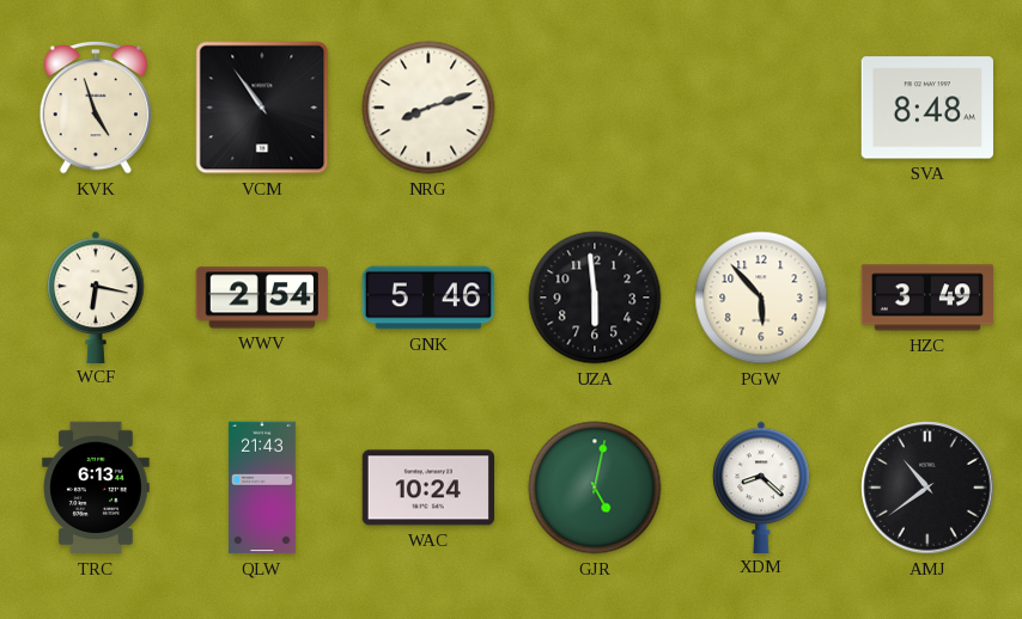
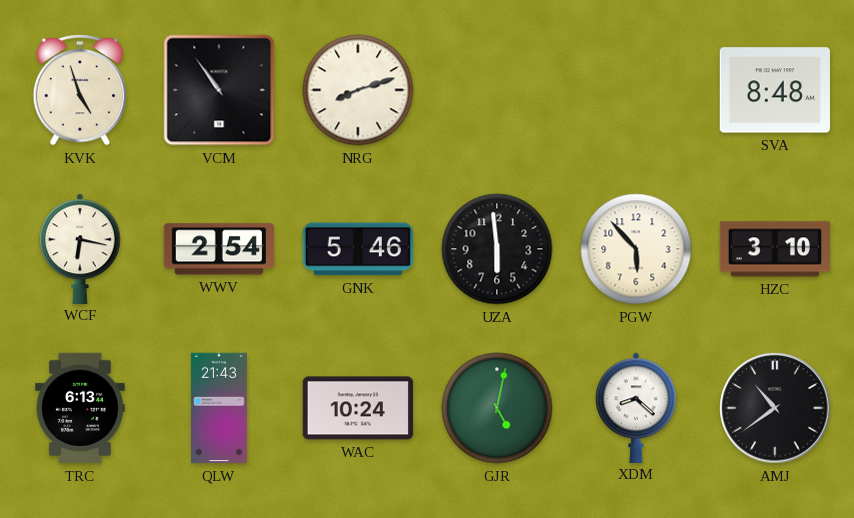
HZC: 3:49 -> 3:10
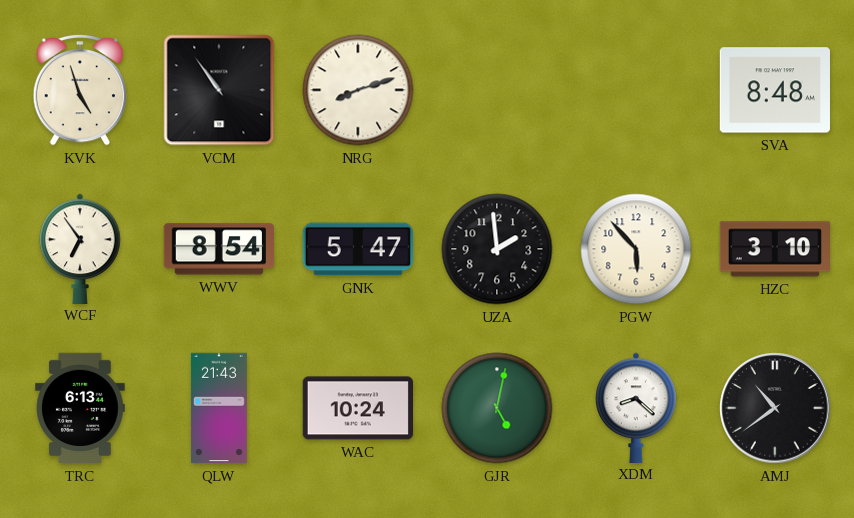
WCF: 6:17 -> 6:54
WWV: 2:54 -> 8:54
GNK: 5:46 -> 5:47
UZA: 5:59 -> 1:59
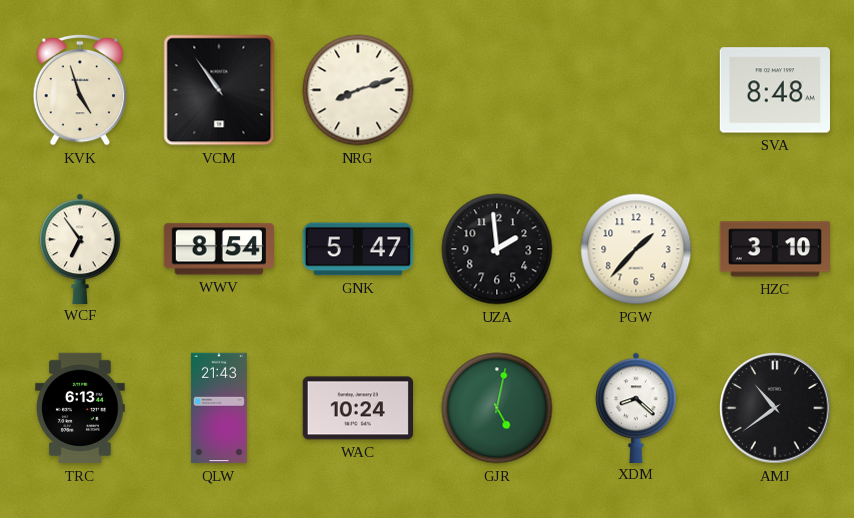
PGW: 5:53 -> 1:37
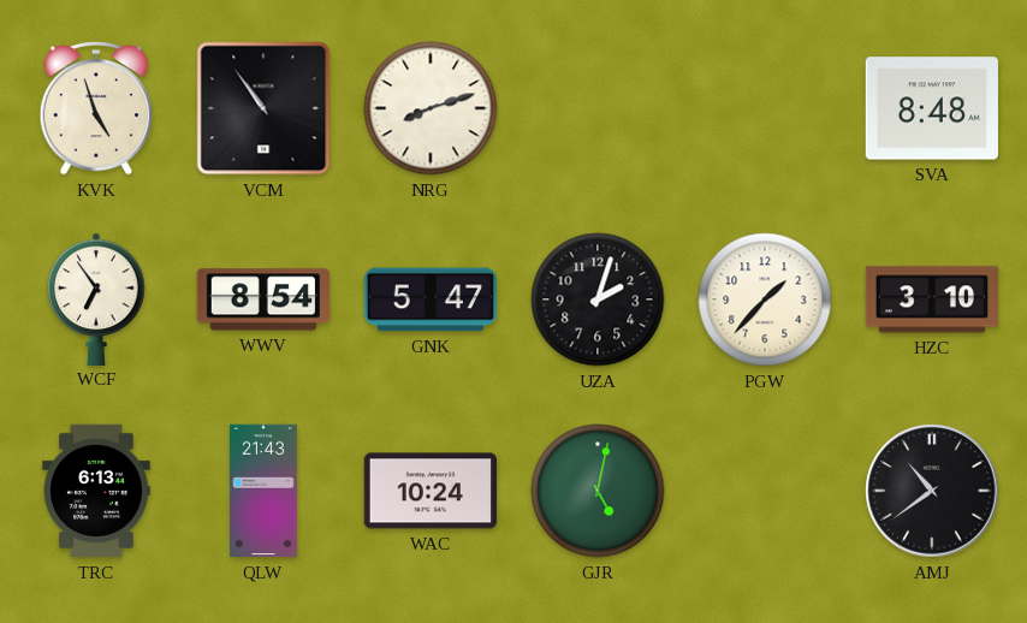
UZA: 1:59 -> 2:03
XDM: 8:22 -> none
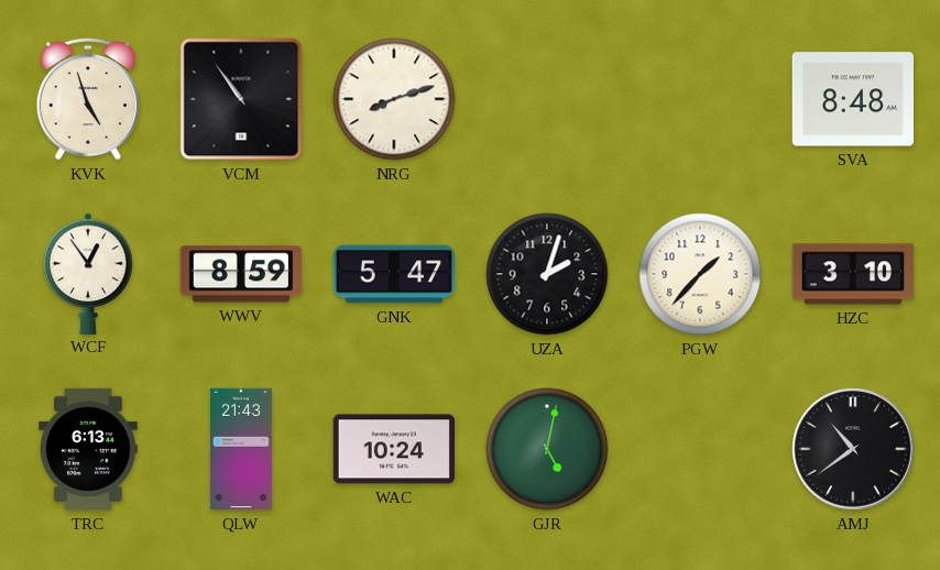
WCF: 6:54 -> 12:54
WWV: 8:54 -> 8:59
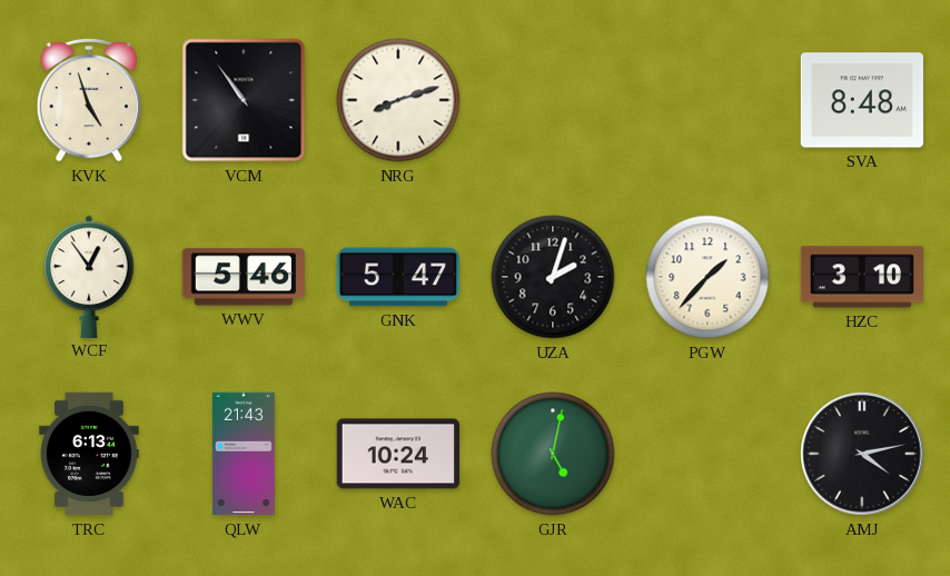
WWV: 8:59 -> 5:46
AMJ: 10:39 -> 4:13
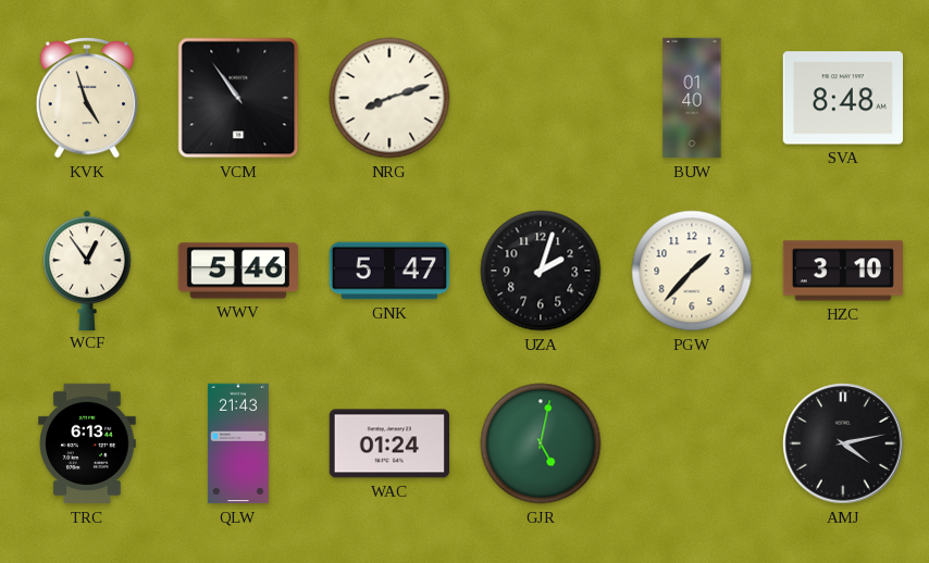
BUW: none -> 01:40
WAC: 10:24 -> 01:24
